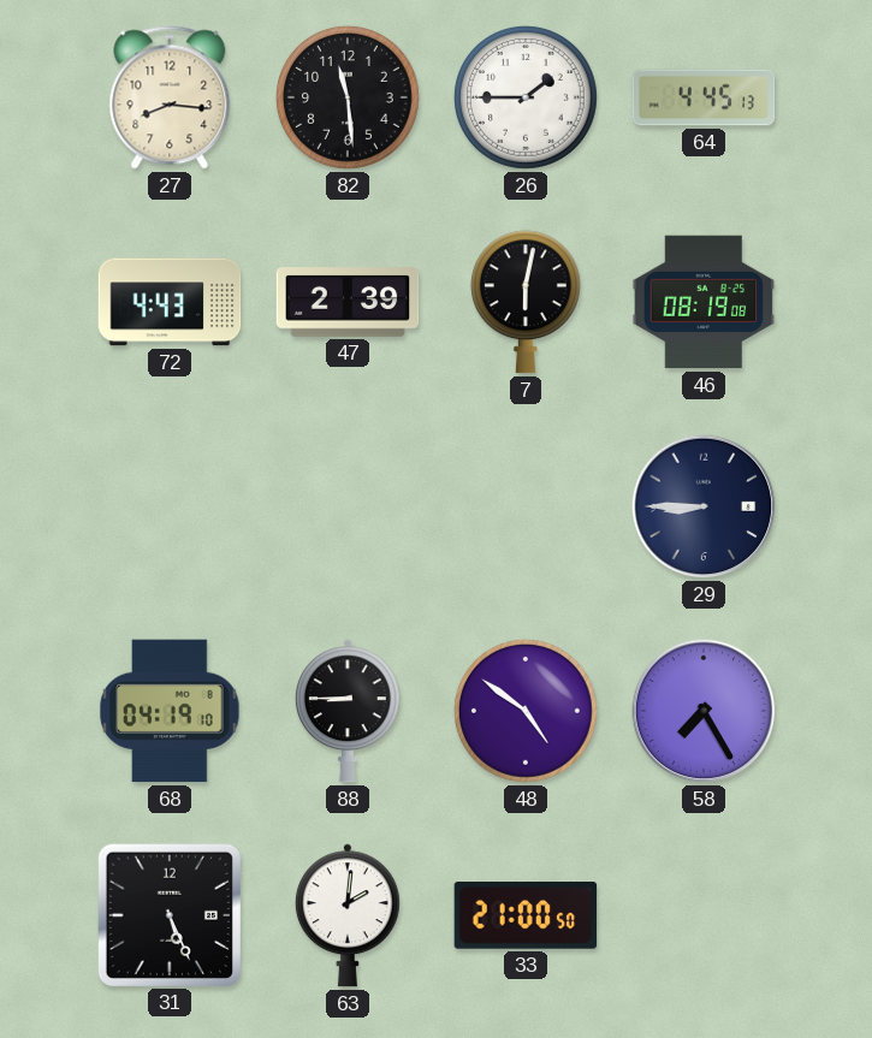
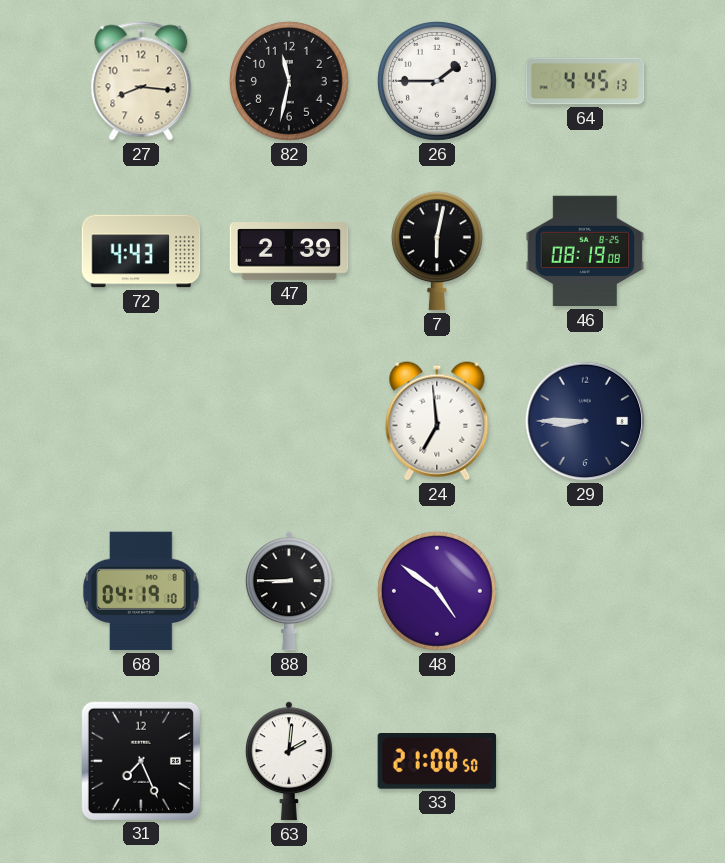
82: 11:29 -> 11:32
24: none -> 6:59
58: 7:25 -> none
31: 5:26 -> 7:26
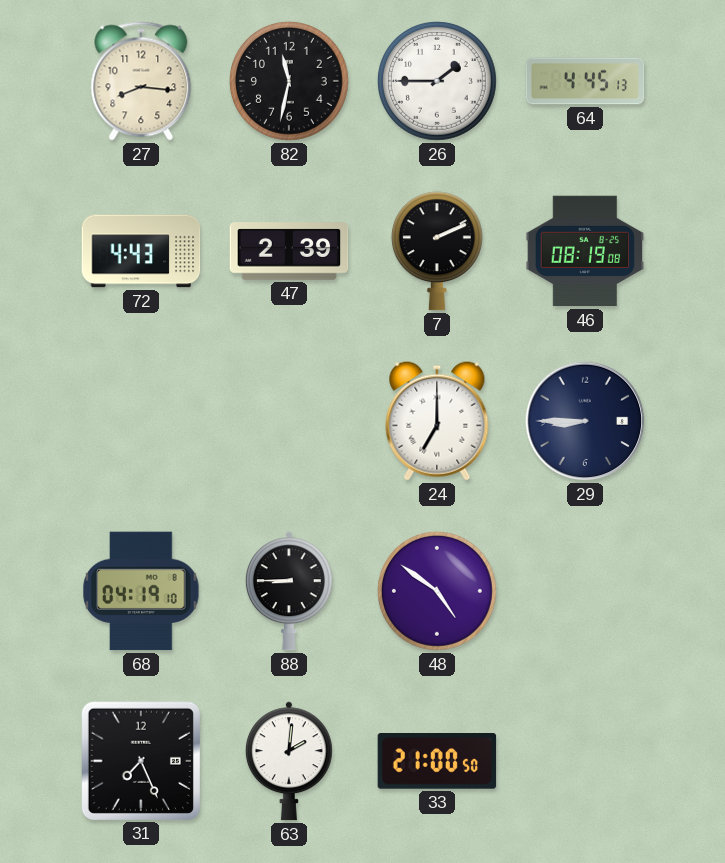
7: 6:02 -> 2:11
24: 6:59 -> 7:00
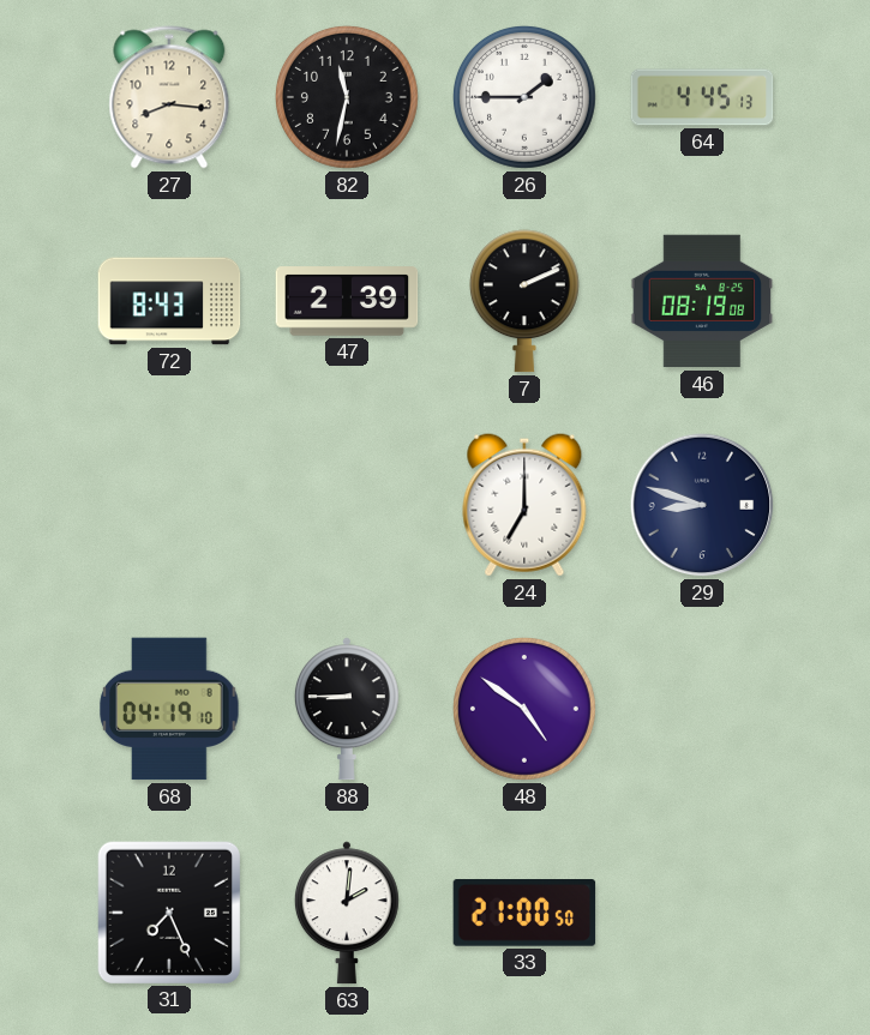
72: 4:43 -> 8:43
29: 8:45 -> 8:48
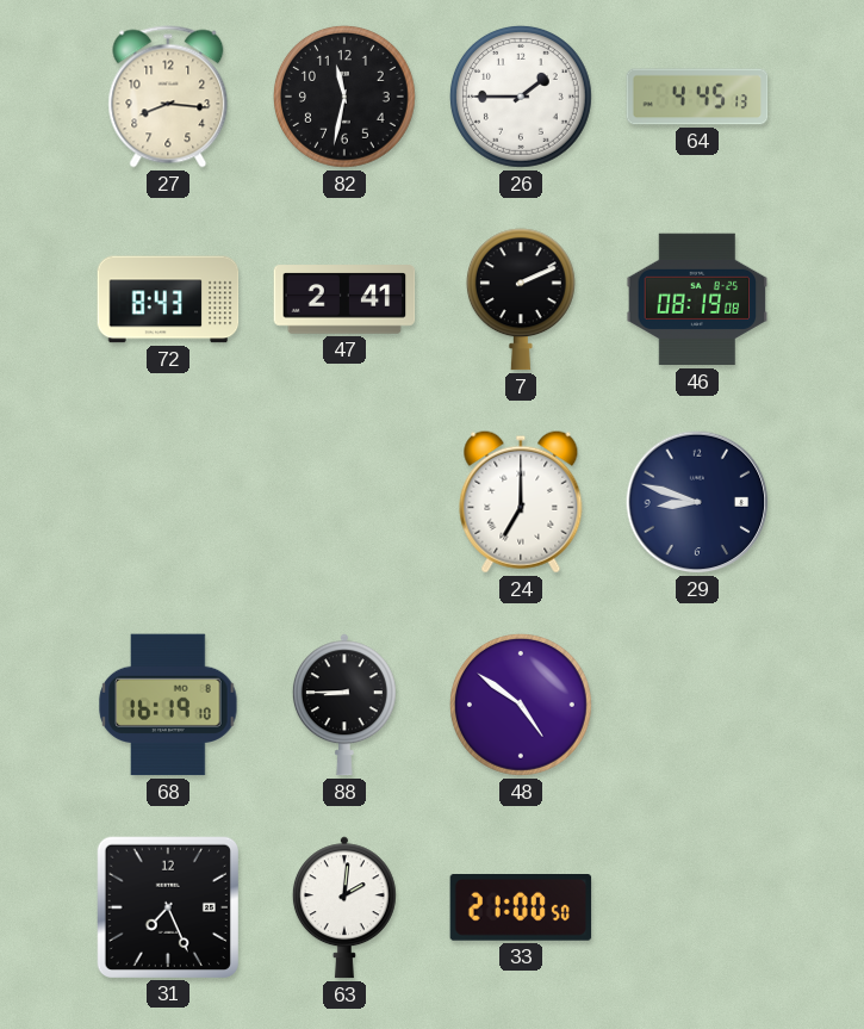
47: 2:39 -> 2:41
68: 04:19 -> 16:19
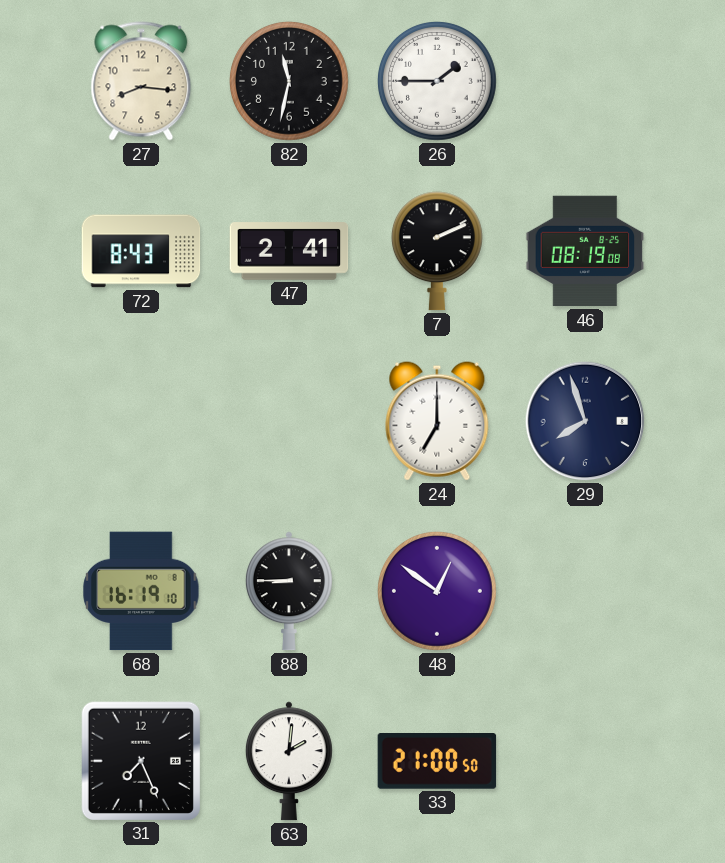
64: 4:45 -> none
29: 8:48 -> 7:57
48: 4:51 -> 12:51
